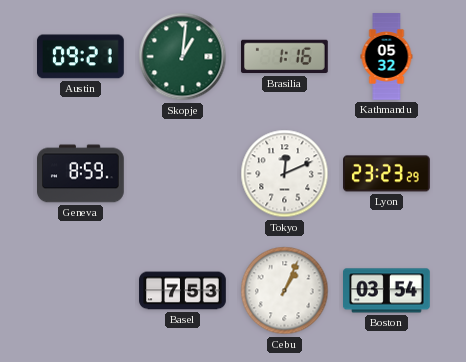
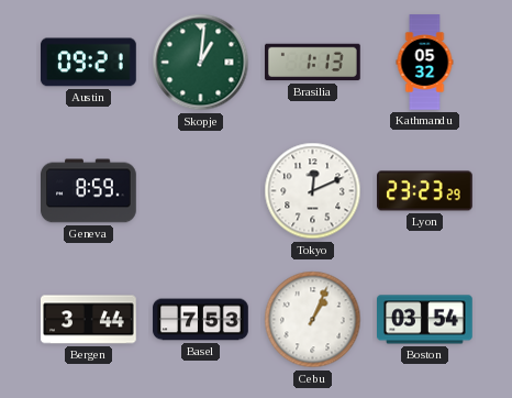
Brasilia: 1:16 -> 1:13
Bergen: none -> 3:44
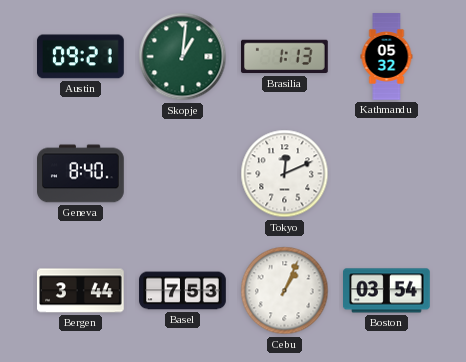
Geneva: 8:59 -> 8:40
Lyon: 23:23 -> none
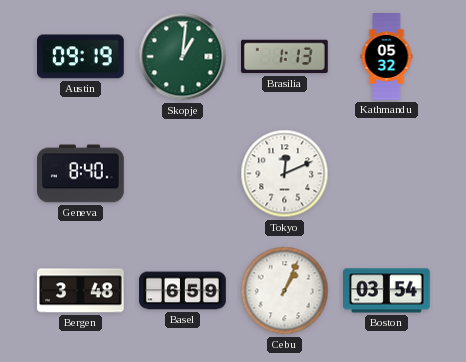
Austin: 09:21 -> 09:19
Bergen: 3:44 -> 3:48
Basel: 7:53 -> 6:59
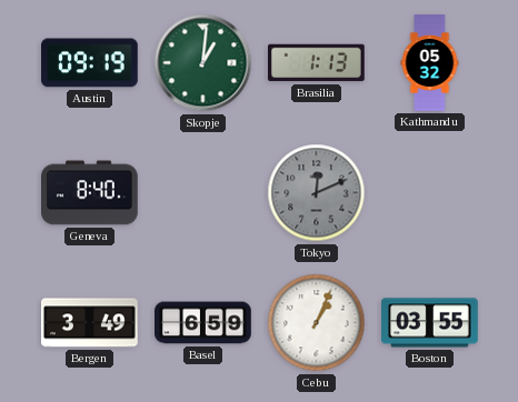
Tokyo dial: white -> grey
Bergen: 3:48 -> 3:49
Boston: 03:54 -> 03:55
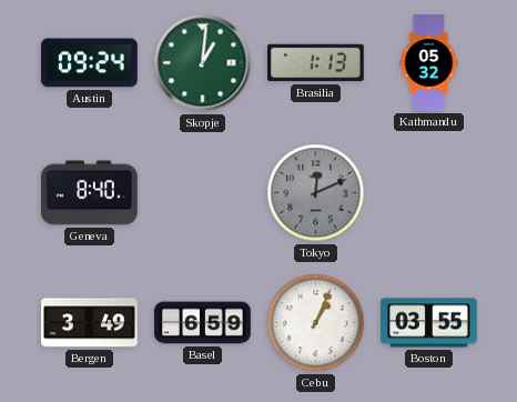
Austin: 09:19 -> 09:24
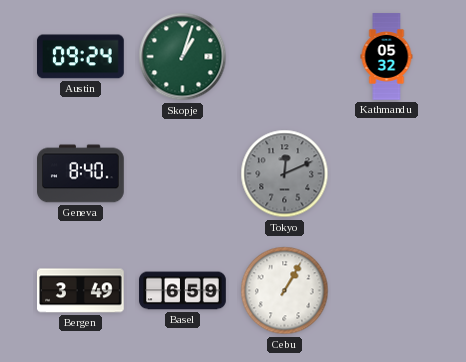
Skopje: 1:01 -> 1:03
Brasilia: 1:13 -> none
Cebu: 1:04 -> 1:05
Boston: 03:55 -> none
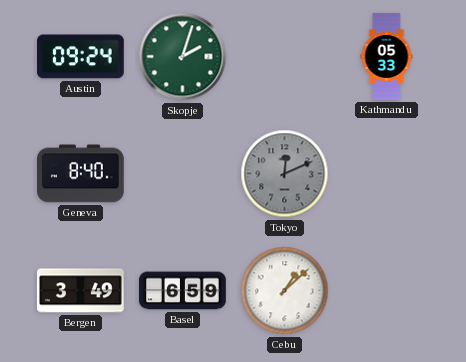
Skopje: 1:03 -> 2:03
Kathmandu: 05:32 -> 05:33
Cebu: 1:05 -> 1:08
